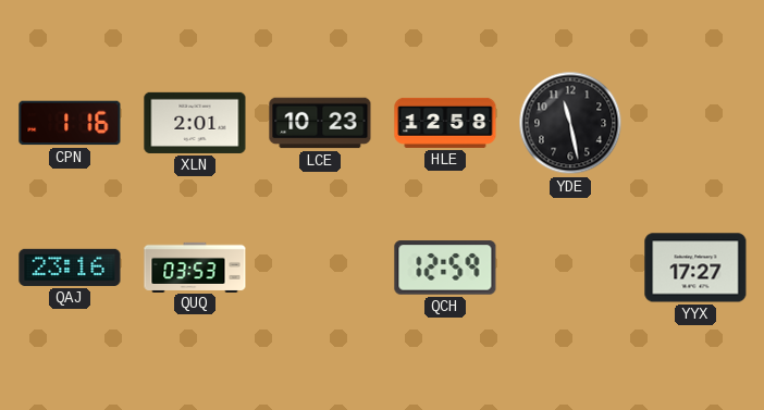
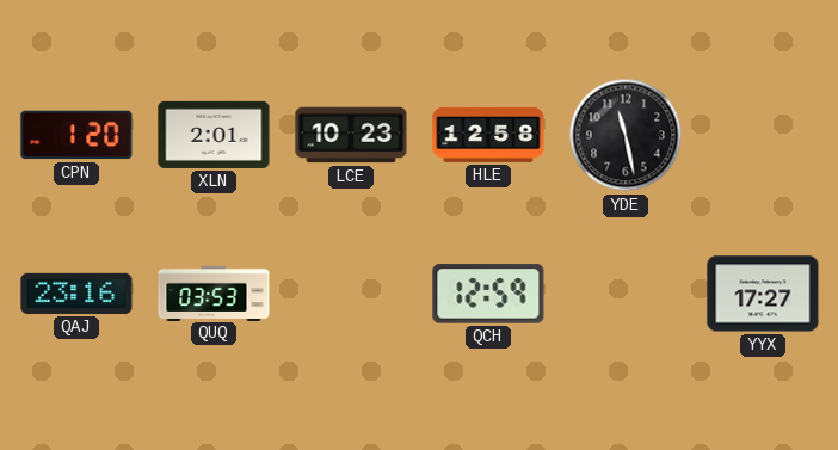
CPN: 1:16 -> 1:20
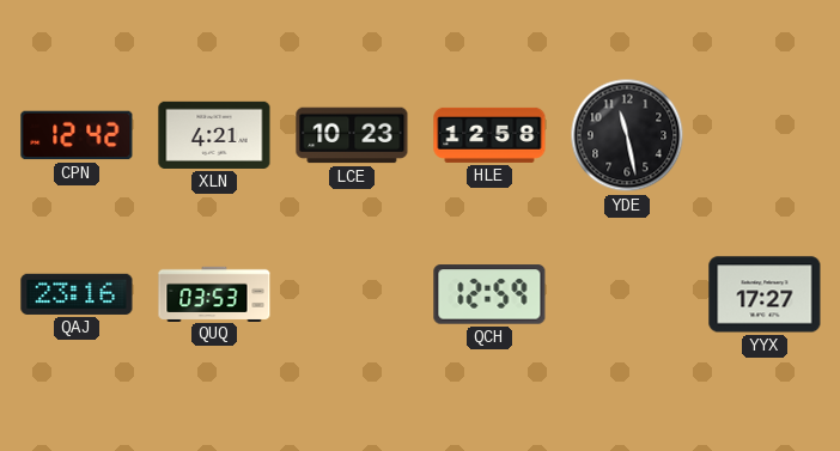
CPN: 1:20 -> 12:42
XLN: 2:01 -> 4:21
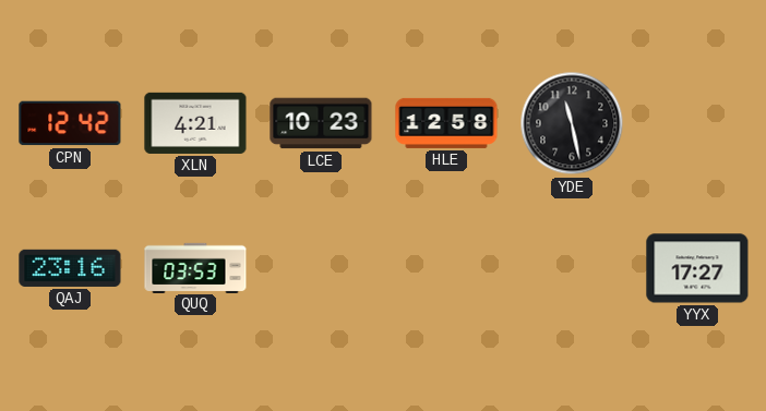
QCH: 12:59 -> none
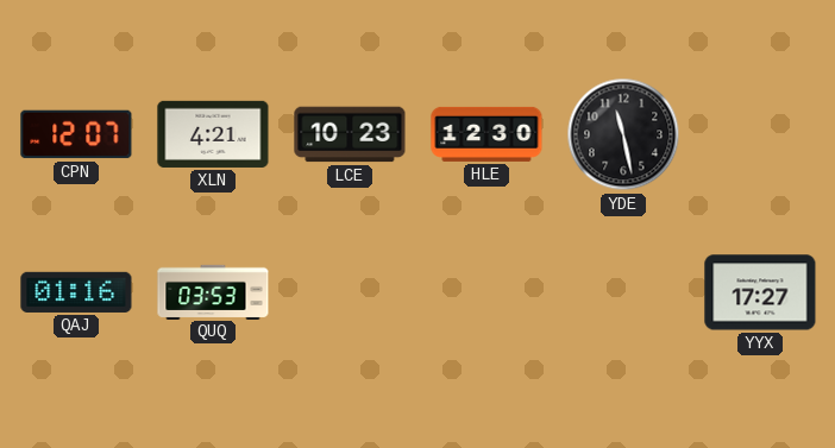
CPN: 12:42 -> 12:07
HLE: 12:58 -> 12:30
QAJ: 23:16 -> 01:16
